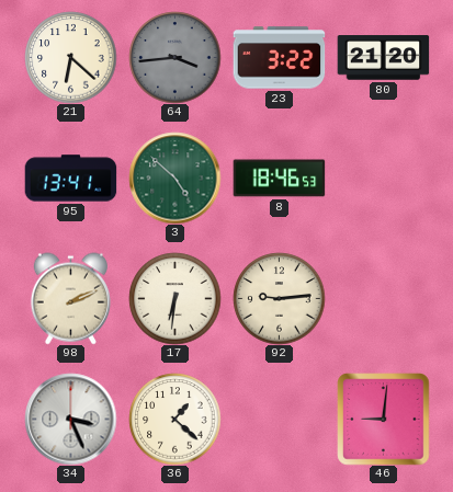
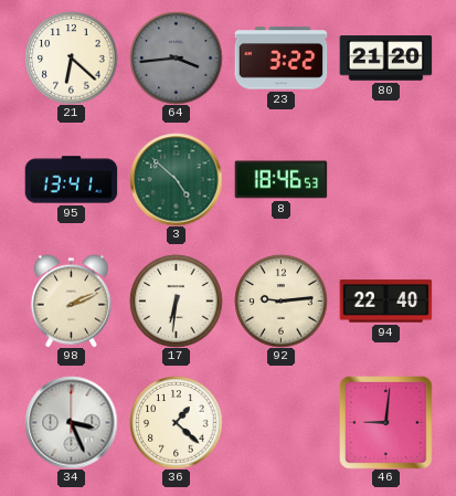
94: none -> 22:40
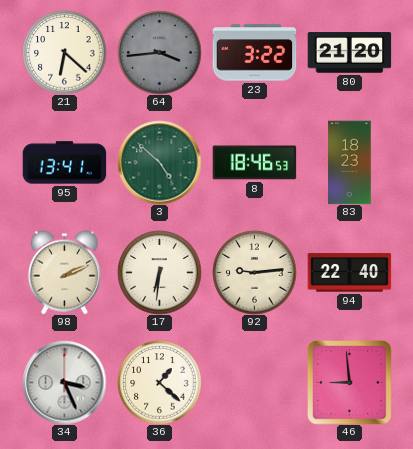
83: none -> 18:23
46: 9:01 -> 8:59
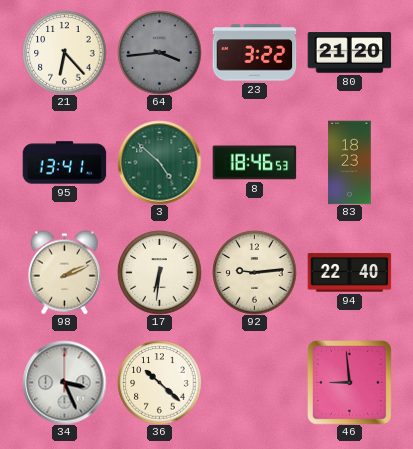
21: 6:22 -> 6:23
36: 1:22 -> 10:22
